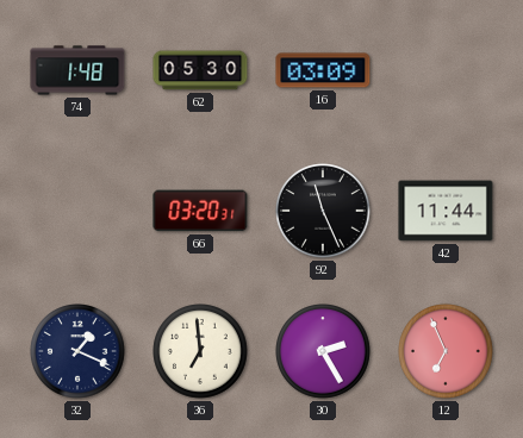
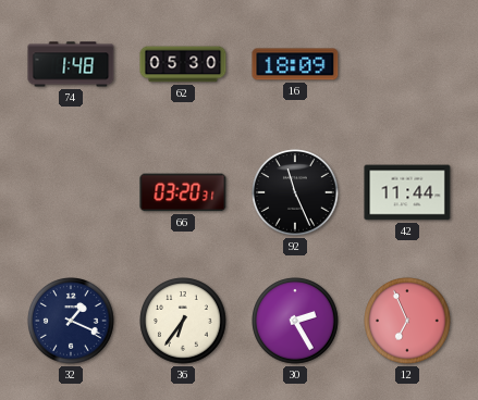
16: 03:09 -> 18:09
36: 6:59 -> 6:36
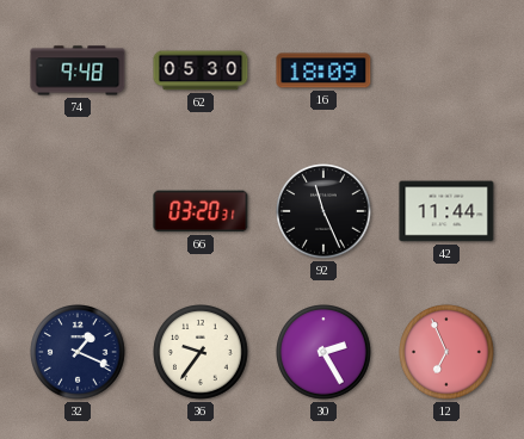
74: 1:48 -> 9:48
36: 6:36 -> 9:36
